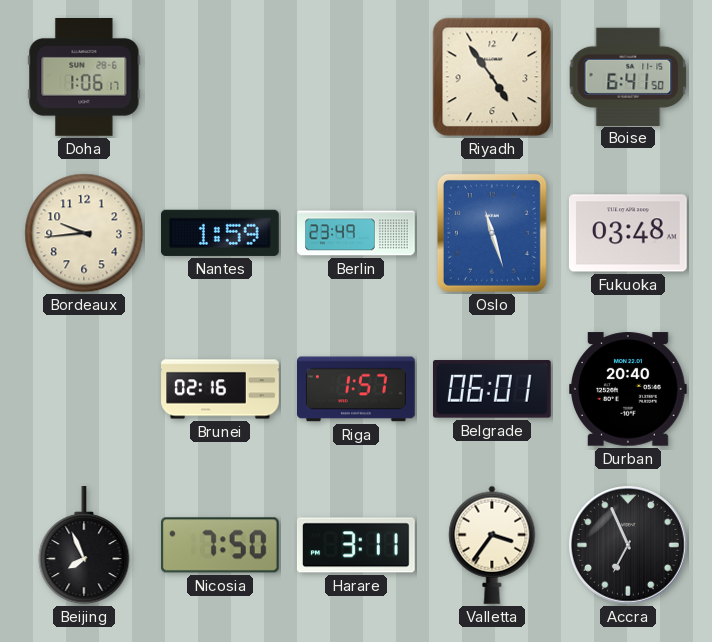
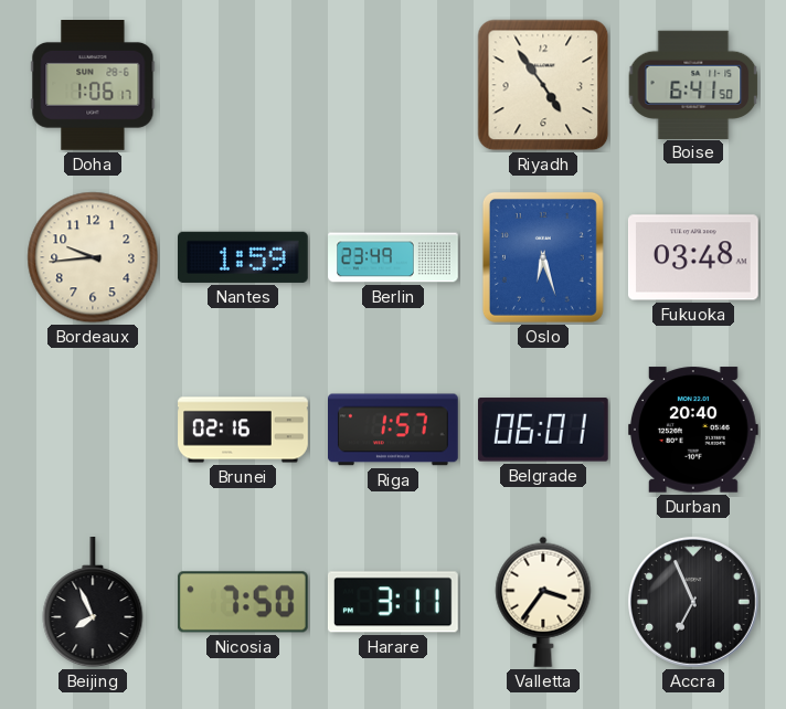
Oslo: 11:27 -> 6:27
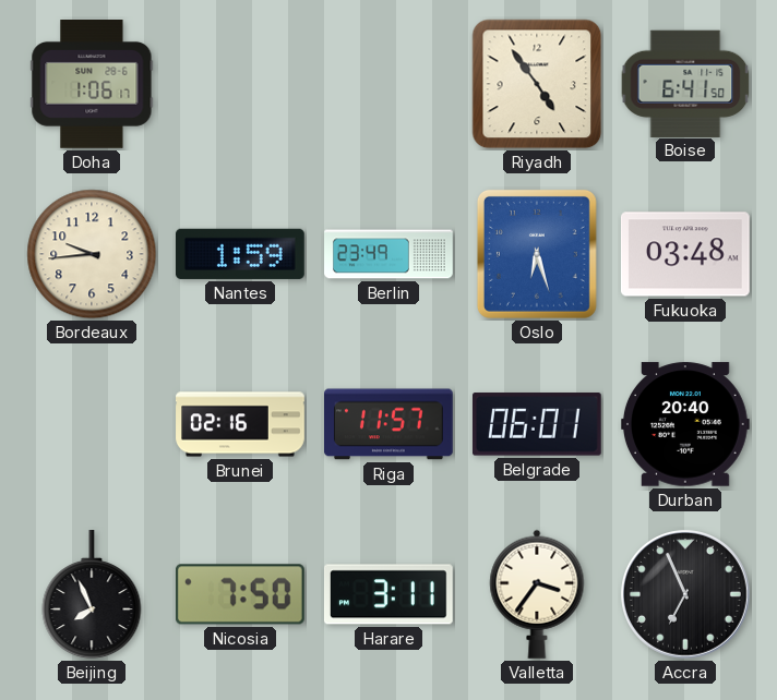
Riga: 1:57 -> 11:57
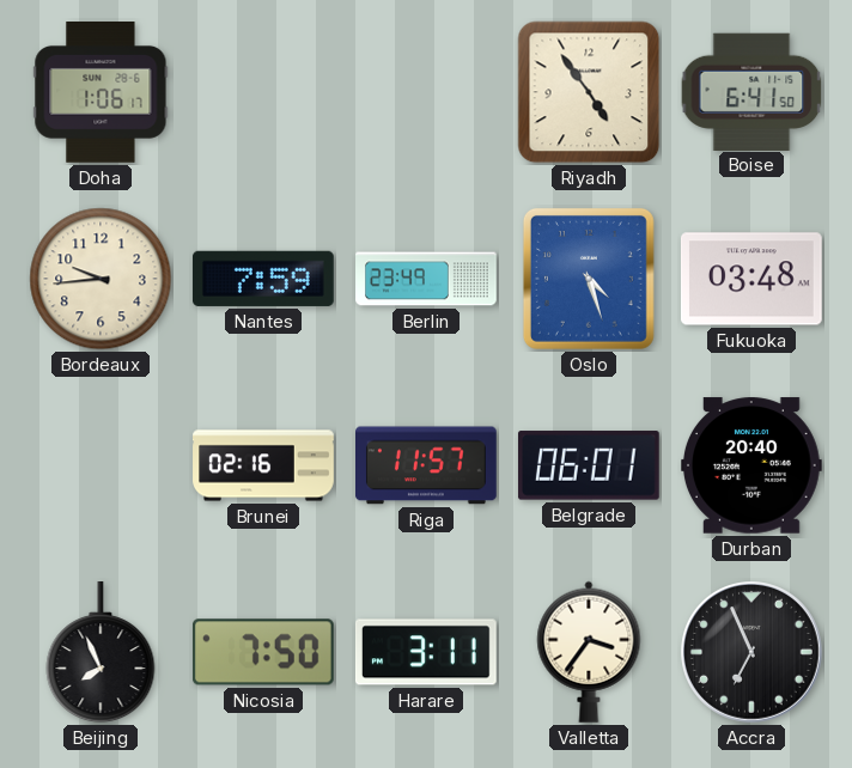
Nantes: 1:59 -> 7:59
Oslo: 6:27 -> 4:27
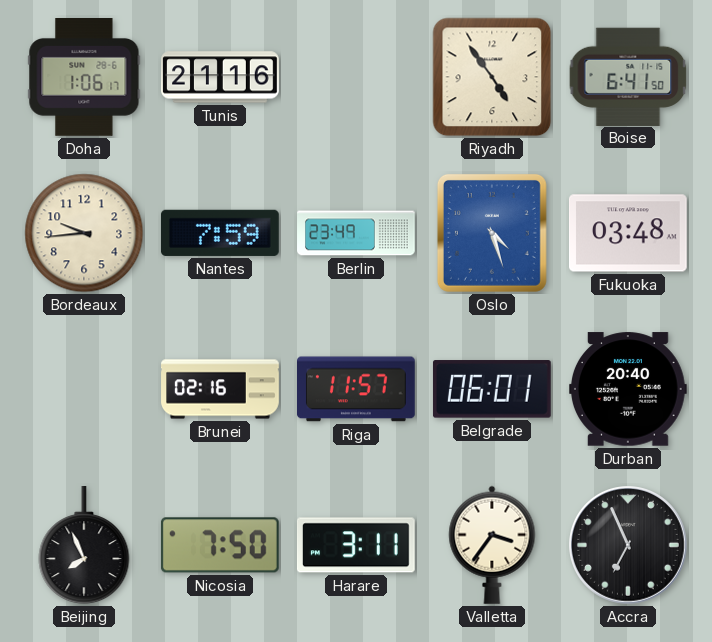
Tunis: none -> 21:16
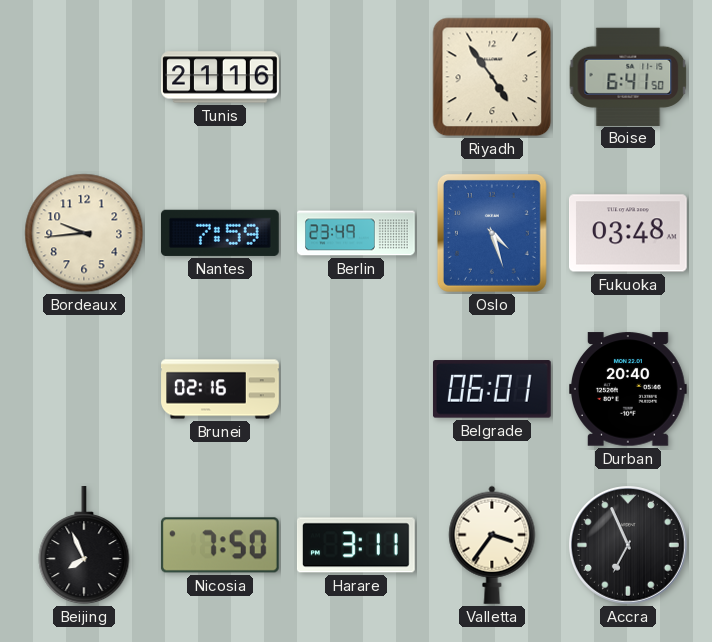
Doha: 1:06 -> none
Riga: 11:57 -> none
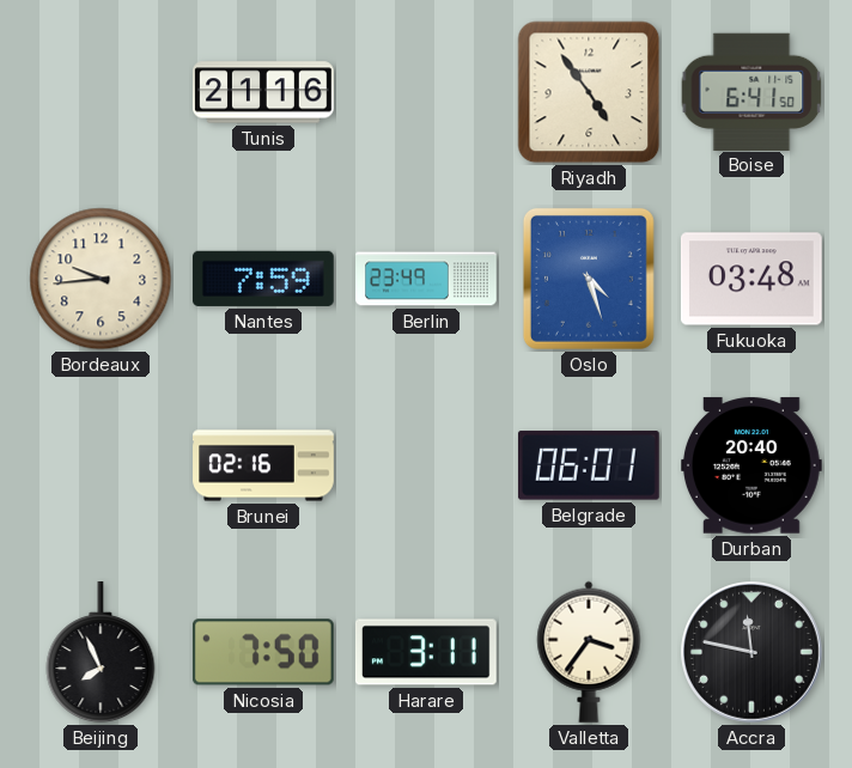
Accra: 6:56 -> 11:47
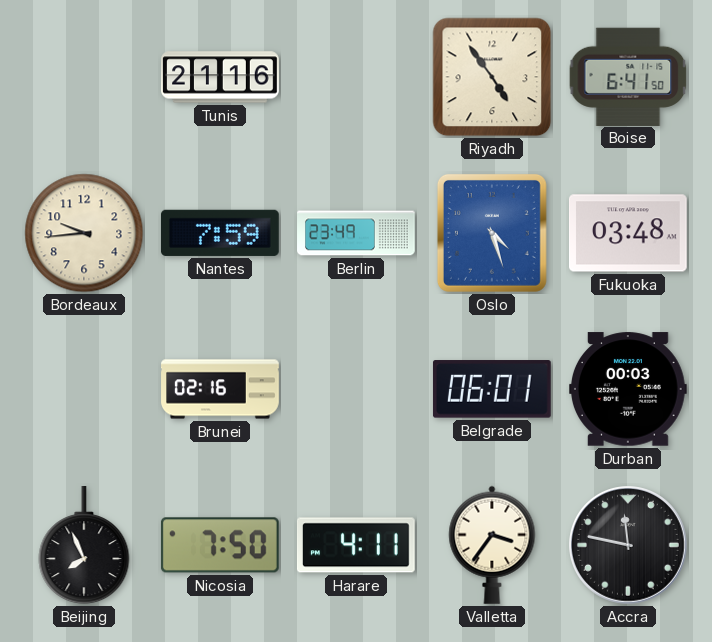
Durban: 20:40 -> 00:03
Harare: 3:11 -> 4:11
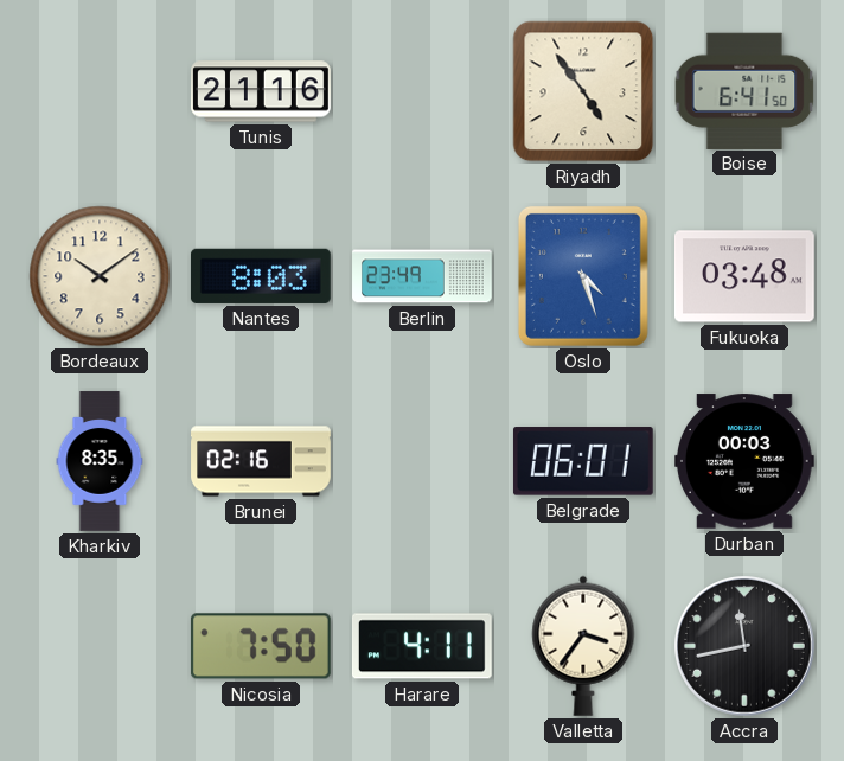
Bordeaux: 9:44 -> 10:09
Nantes: 7:59 -> 8:03
Kharkiv: none -> 8:35
Beijing: 7:56 -> none
Accra: 11:47 -> 11:43
